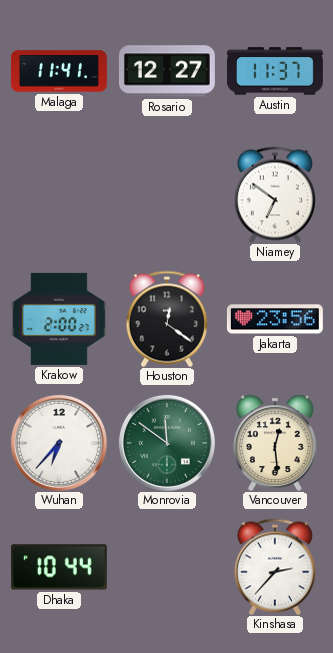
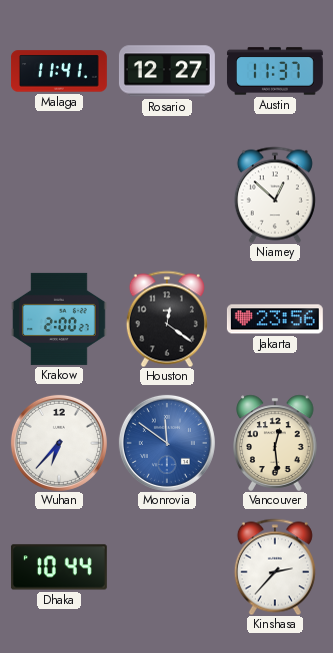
Niamey: 6:51 -> 12:52
Monrovia dial: green -> blue
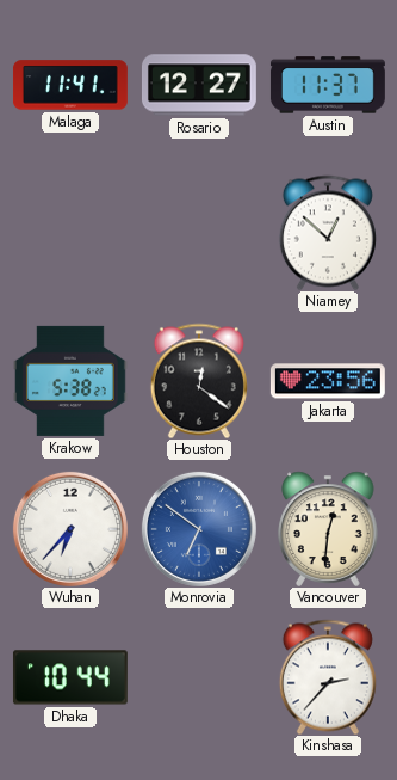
Krakow: 2:00 -> 5:38
Monrovia: 11:51 -> 6:51
Vancouver: 12:29 -> 12:31
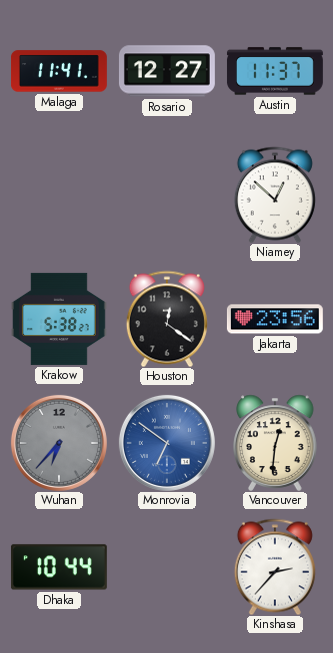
Wuhan dial: white -> grey
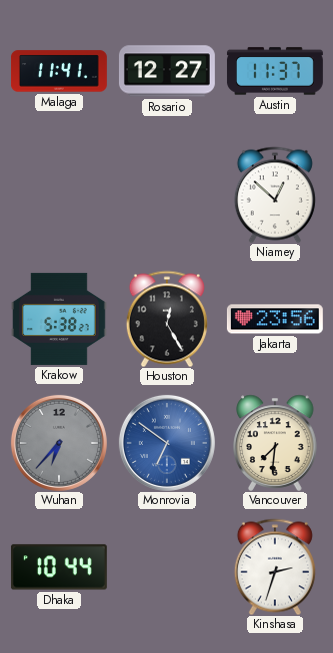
Houston: 12:21 -> 12:25
Vancouver: 12:31 -> 7:31
Kinshasa: 2:37 -> 2:33
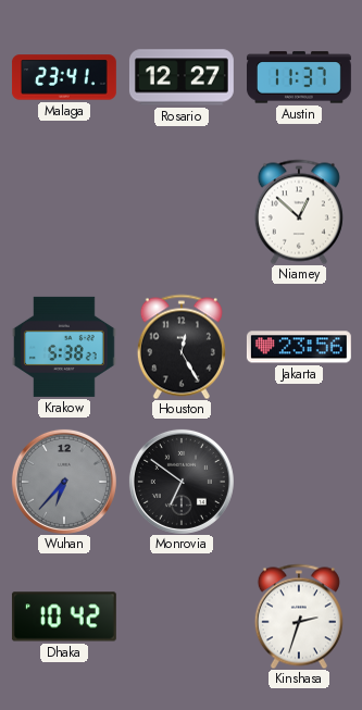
Malaga: 11:41 -> 23:41
Monrovia dial: blue -> black
Vancouver: 7:31 -> none
Dhaka: 10:44 -> 10:42
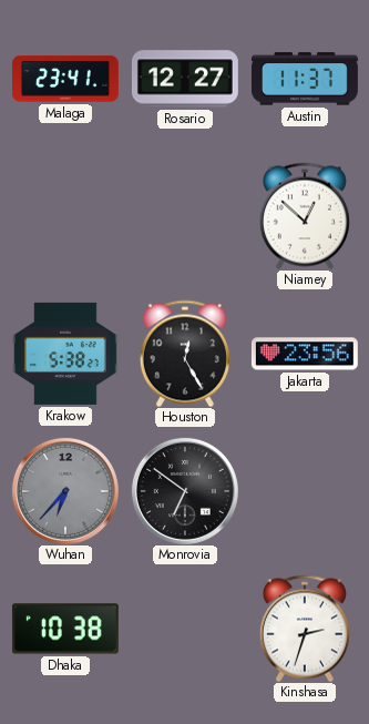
Dhaka: 10:42 -> 10:38
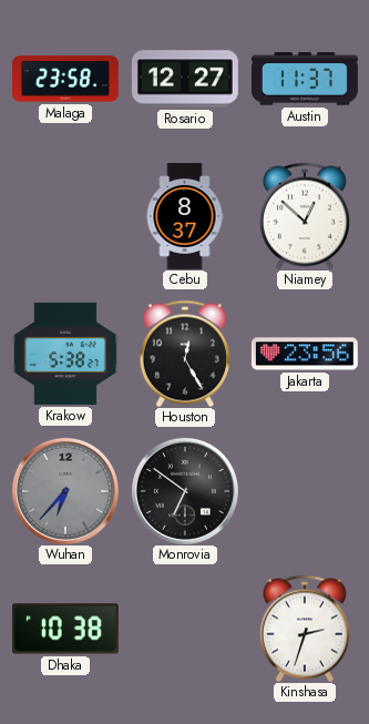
Malaga: 23:41 -> 23:58
Cebu: none -> 8:37
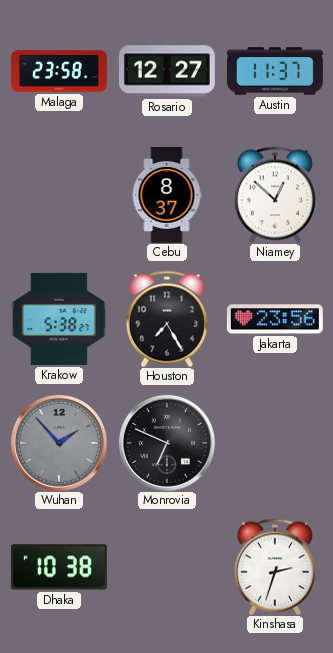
Houston: 12:25 -> 7:25
Wuhan: 6:37 -> 1:53
Monrovia: 6:51 -> 6:49
